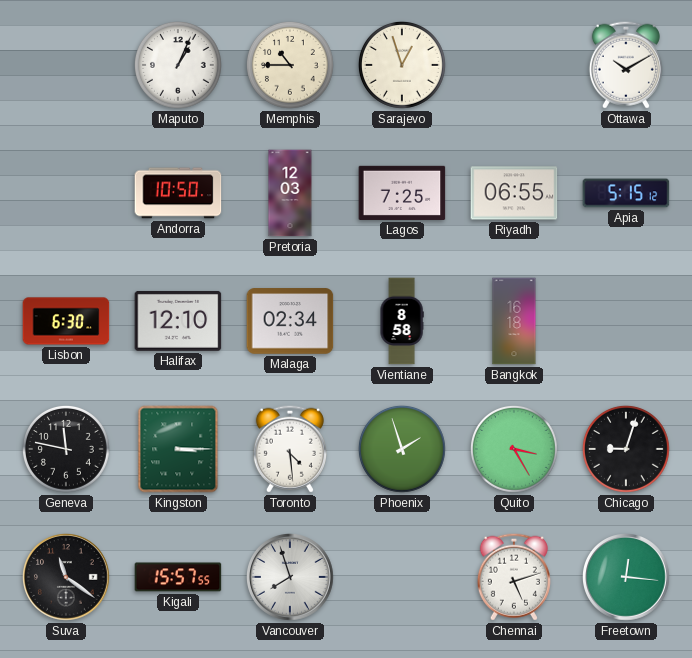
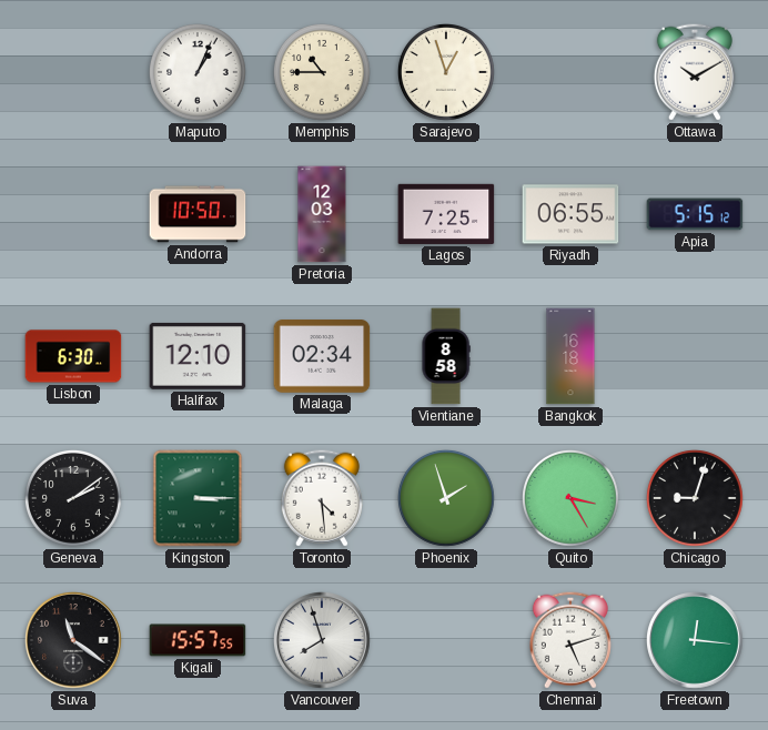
Geneva: 11:47 -> 2:09
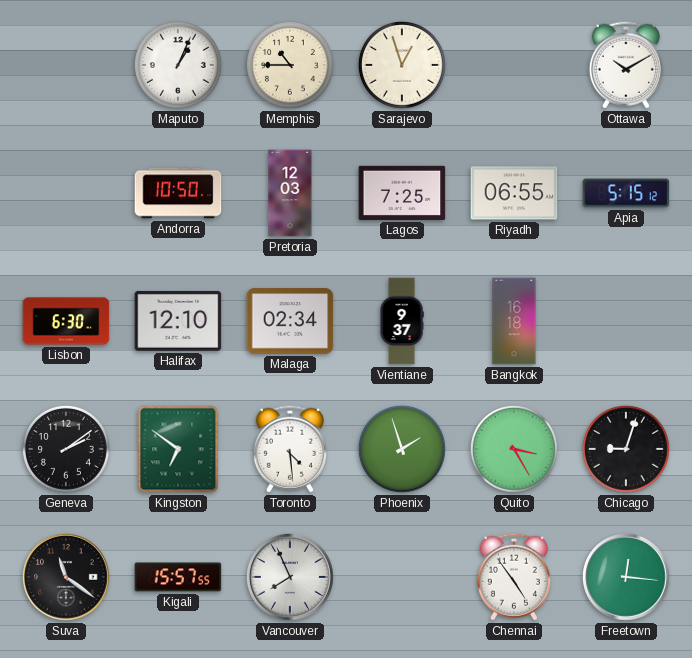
Vientiane: 8:58 -> 9:37
Kingston: 3:15 -> 6:51
Vancouver: 7:57 -> 7:56
Chennai: 5:12 -> 4:54
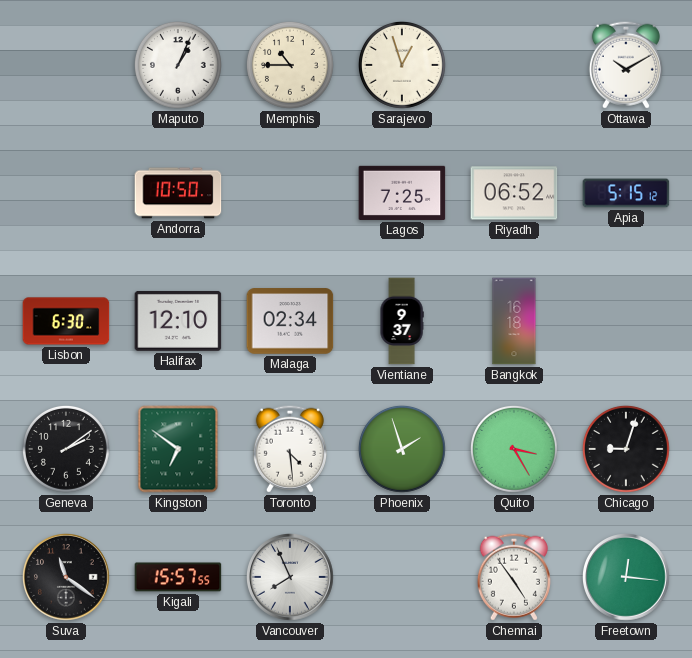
Pretoria: 12:03 -> none
Riyadh: 06:55 -> 06:52
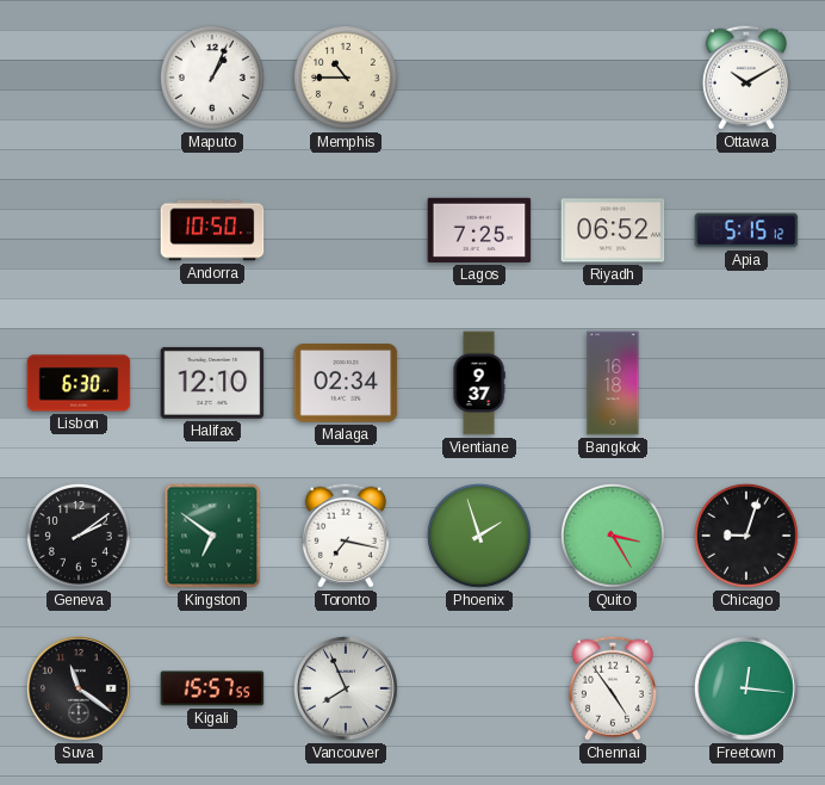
Sarajevo: 12:57 -> none
Toronto: 4:29 -> 7:17
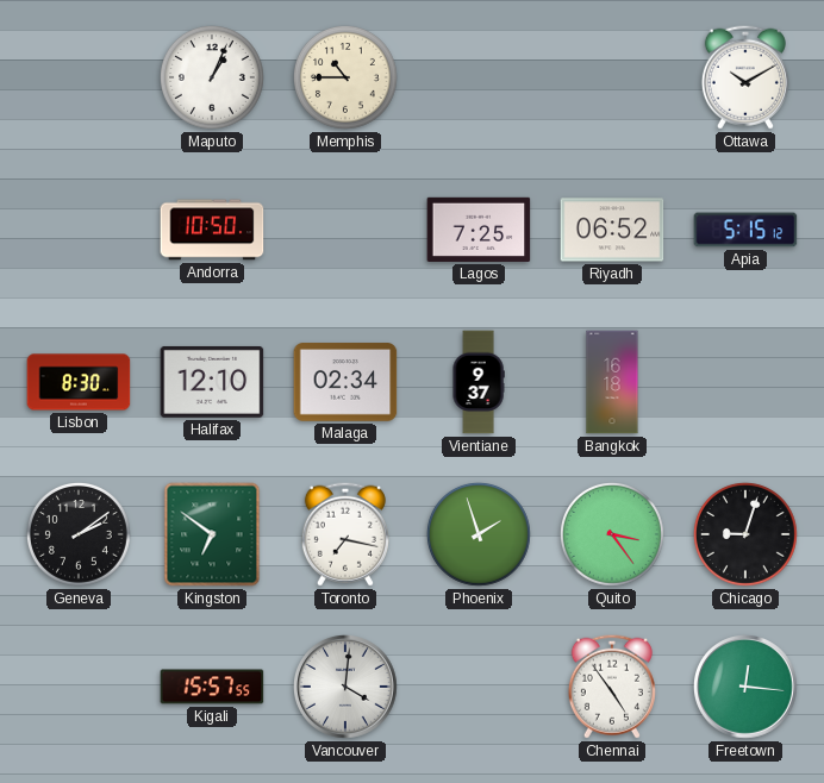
Lisbon: 6:30 -> 8:30
Quito: 3:25 -> 3:24
Suva: 11:21 -> none
Vancouver: 7:56 -> 4:01
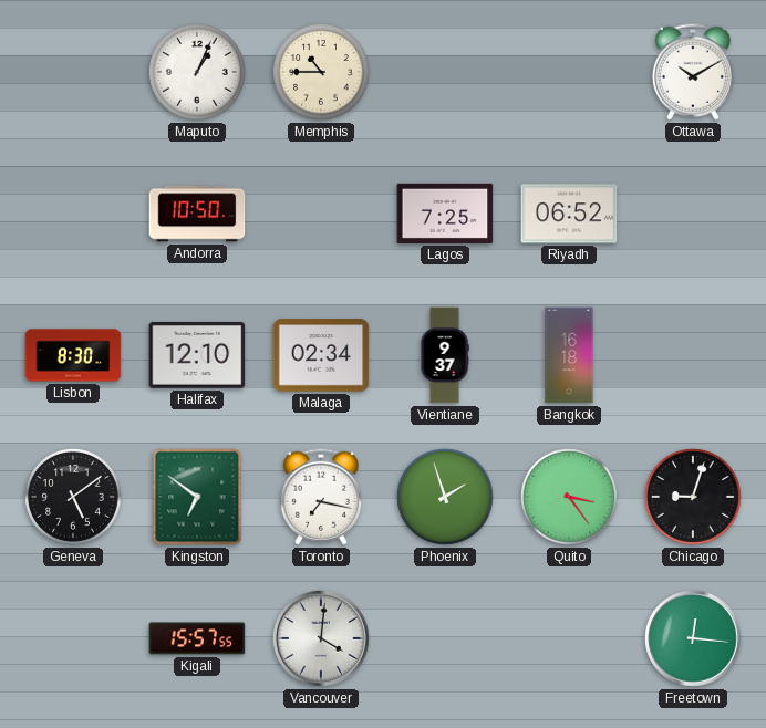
Apia: 5:15 -> none
Geneva: 2:09 -> 5:09
Chennai: 4:54 -> none
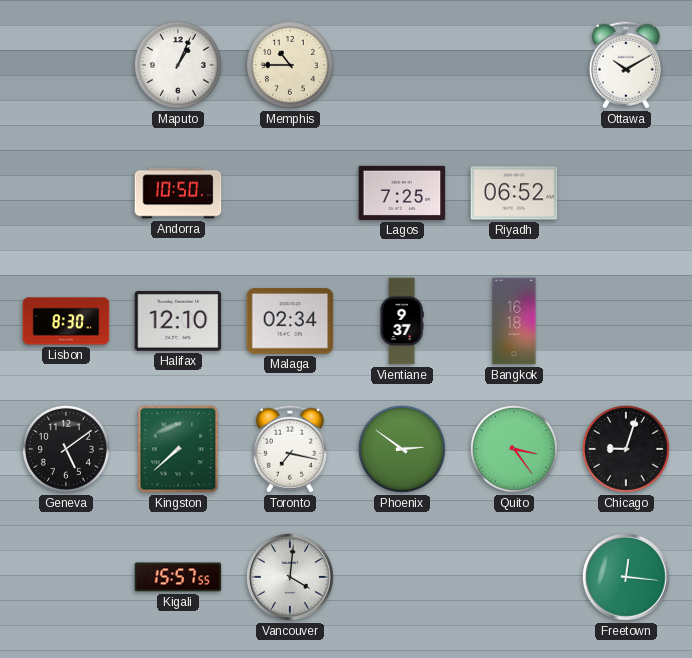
Kingston: 6:51 -> 7:38
Phoenix: 1:57 -> 2:51
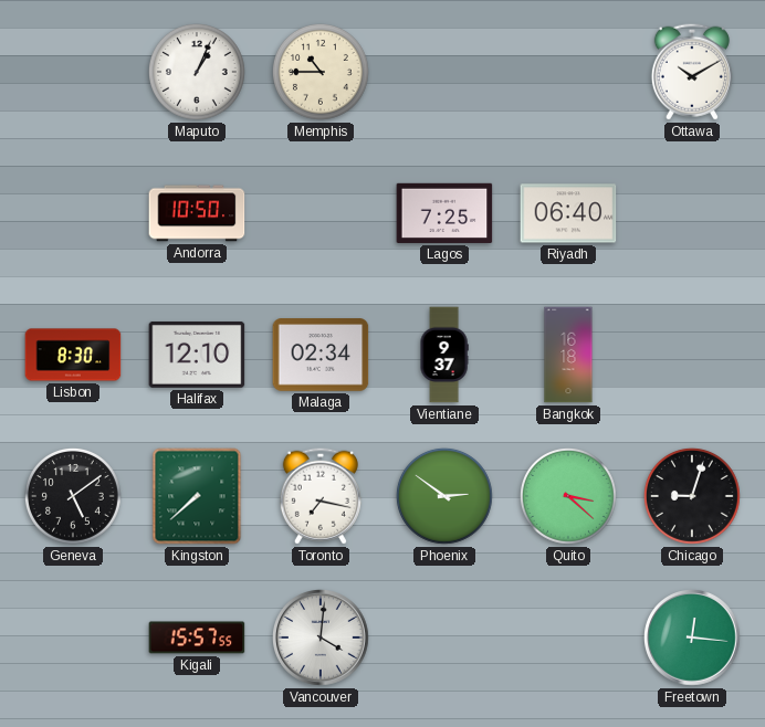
Riyadh: 06:52 -> 06:40
Quito: 3:24 -> 3:22
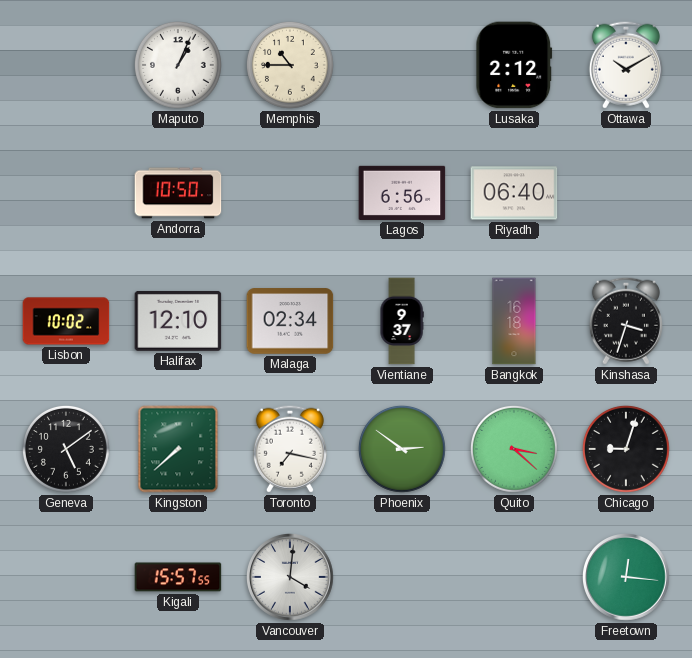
Lusaka: none -> 2:12
Lagos: 7:25 -> 6:56
Lisbon: 8:30 -> 10:02
Kinshasa: none -> 3:33
